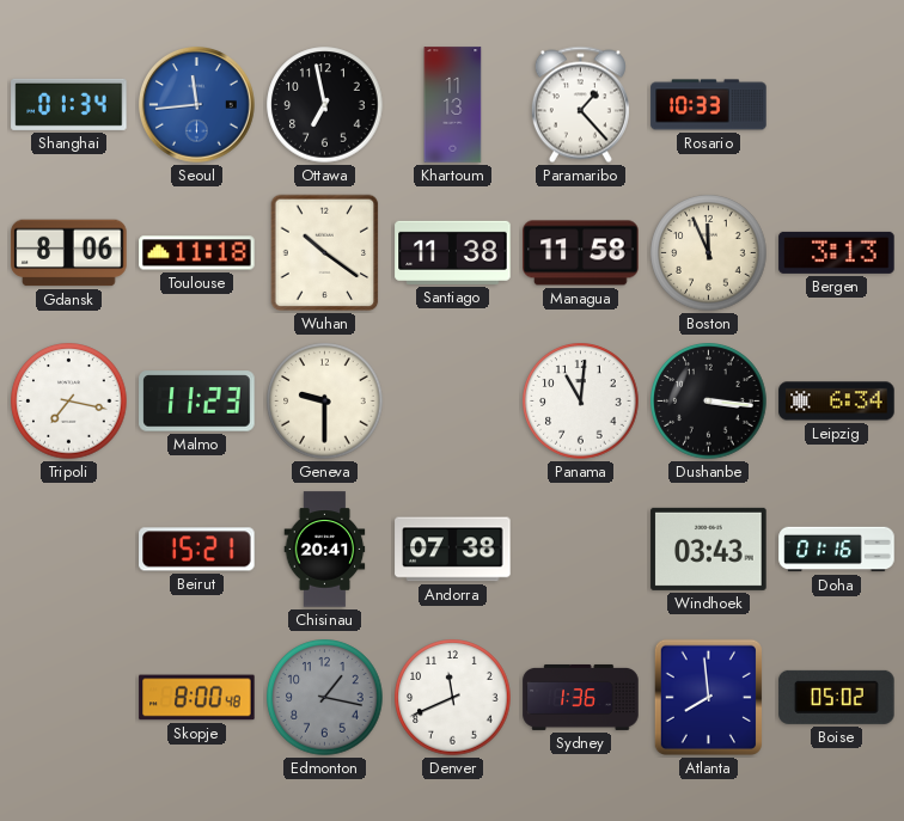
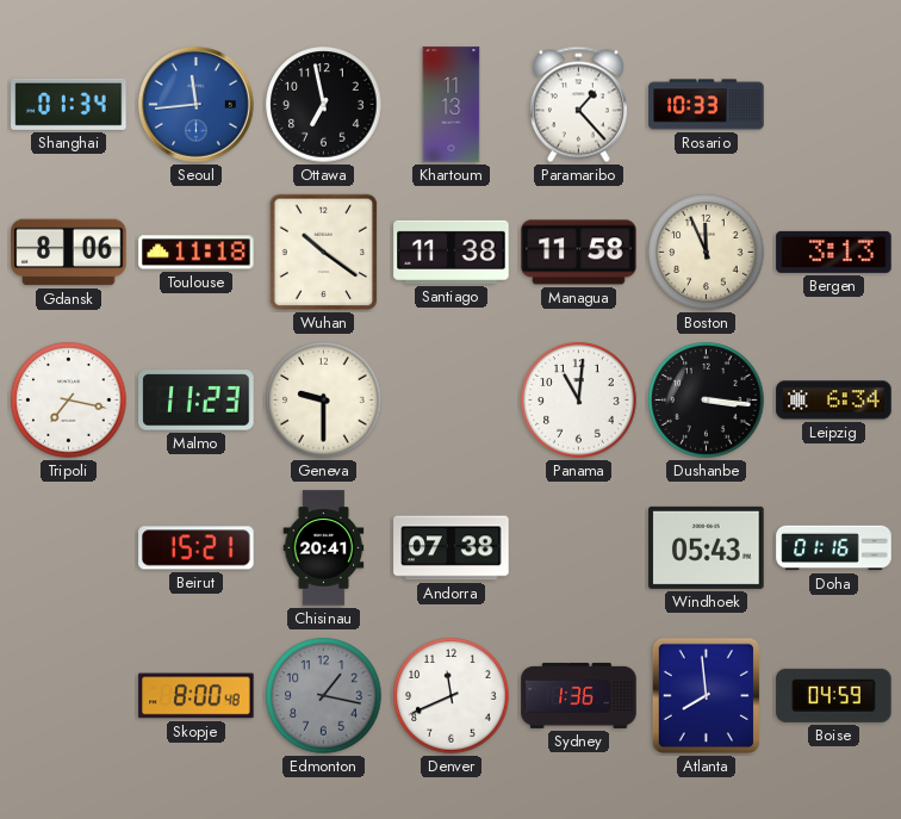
Windhoek: 03:43 -> 05:43
Boise: 05:02 -> 04:59
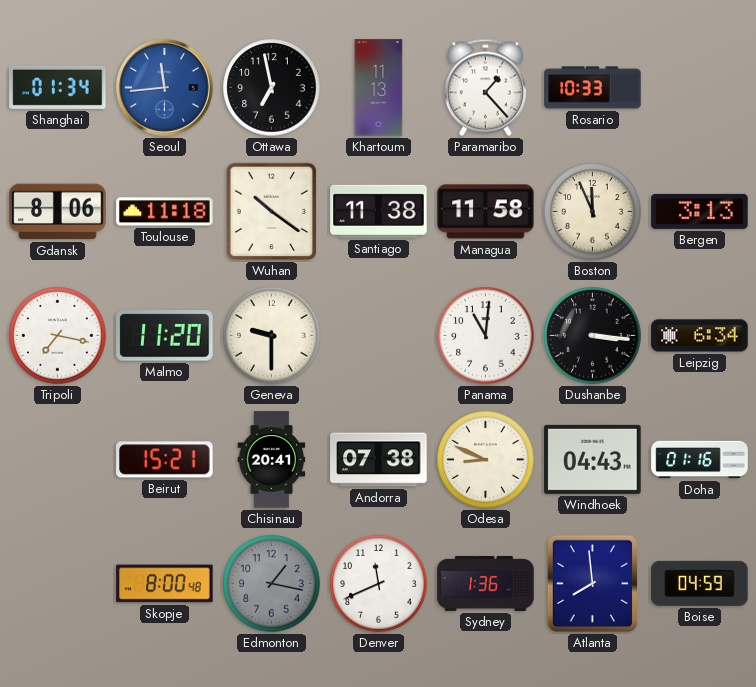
Malmo: 11:23 -> 11:20
Odesa: none -> 8:49
Windhoek: 05:43 -> 04:43
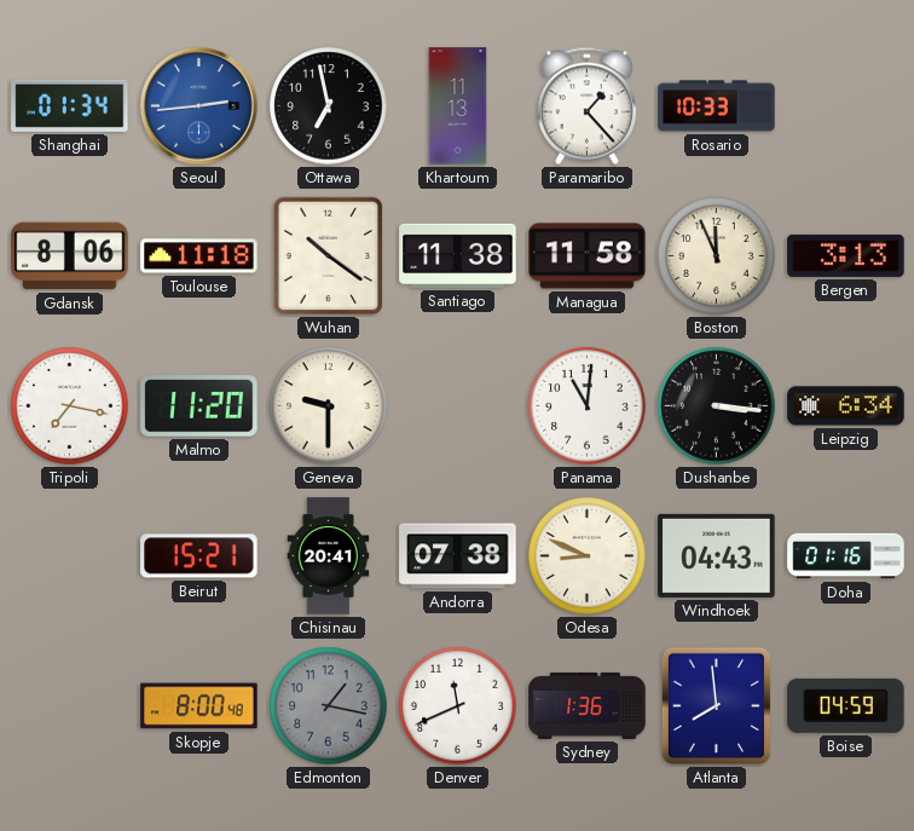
Seoul: 11:44 -> 2:44
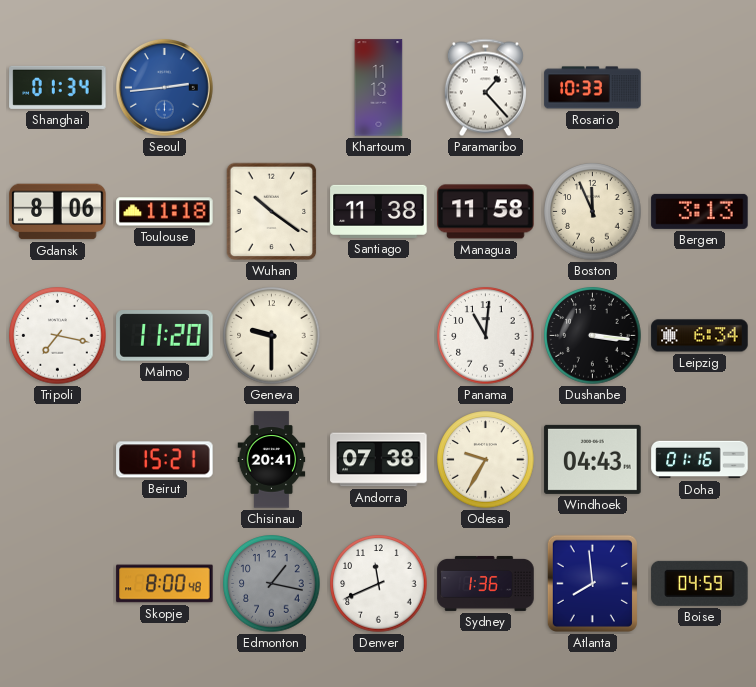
Ottawa: 6:58 -> none
Odesa: 8:49 -> 9:35
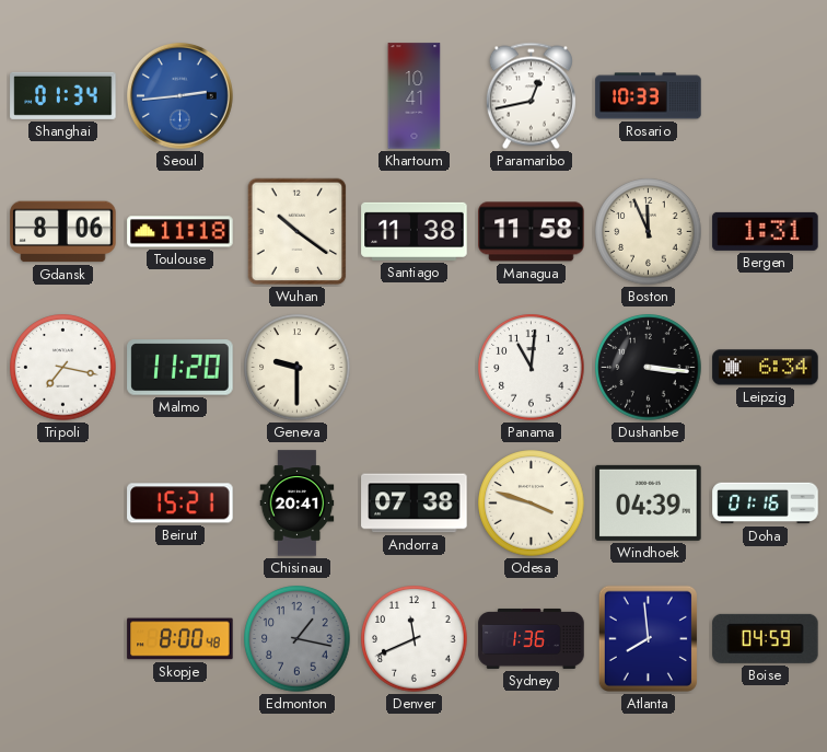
Khartoum: 11:13 -> 10:41
Paramaribo: 1:23 -> 12:43
Bergen: 3:13 -> 1:31
Odesa: 9:35 -> 3:48
Windhoek: 04:43 -> 04:39
